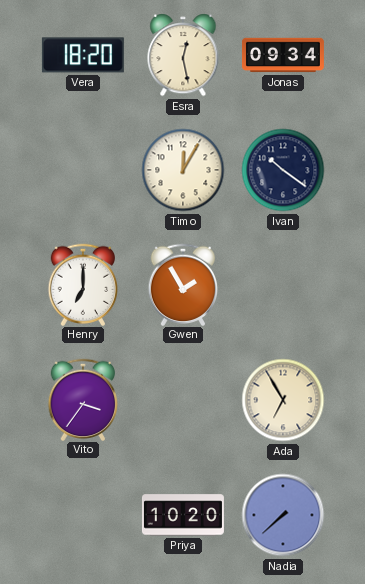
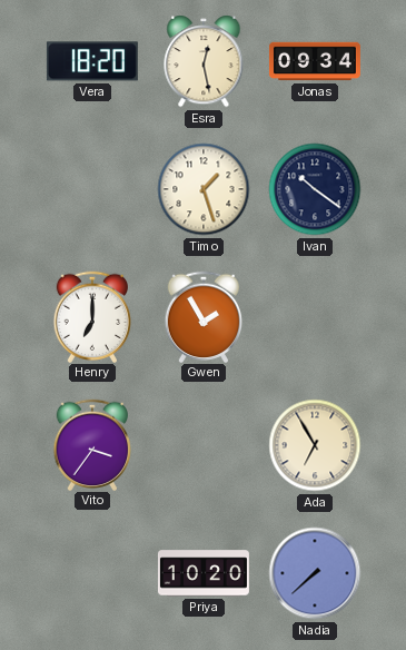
Timo: 12:05 -> 1:27
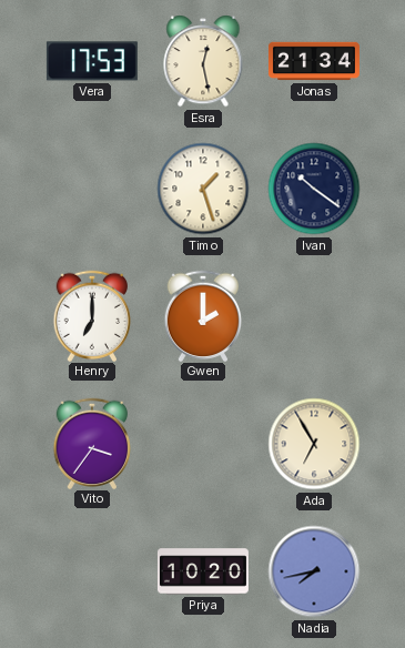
Vera: 18:20 -> 17:53
Jonas: 09:34 -> 21:34
Gwen: 1:55 -> 2:00
Nadia: 7:38 -> 7:43
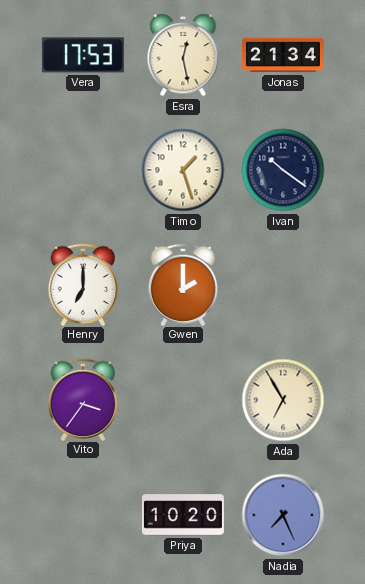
Nadia: 7:43 -> 7:26
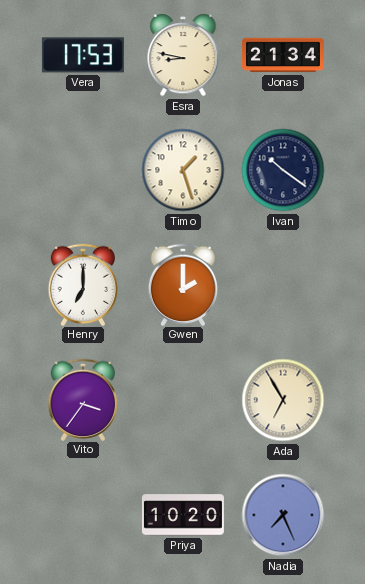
Esra: 12:28 -> 8:47
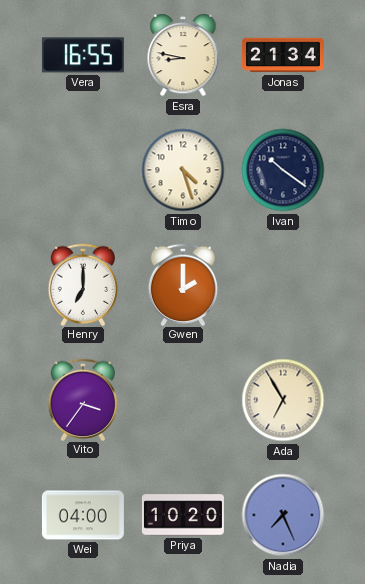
Vera: 17:53 -> 16:55
Timo: 1:27 -> 4:27
Wei: none -> 04:00
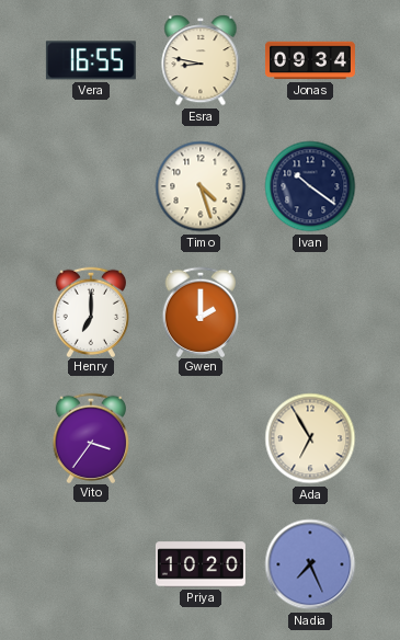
Jonas: 21:34 -> 09:34
Wei: 04:00 -> none
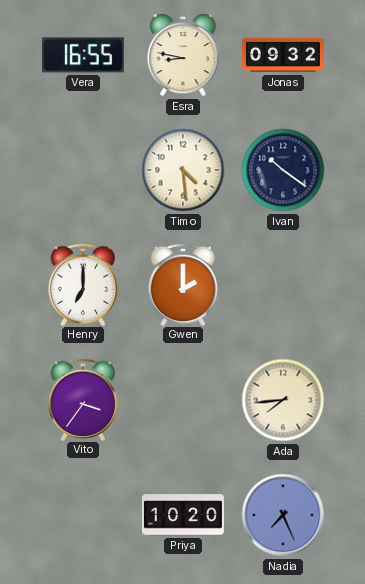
Jonas: 09:34 -> 09:32
Timo: 4:27 -> 4:29
Ada: 6:55 -> 7:44
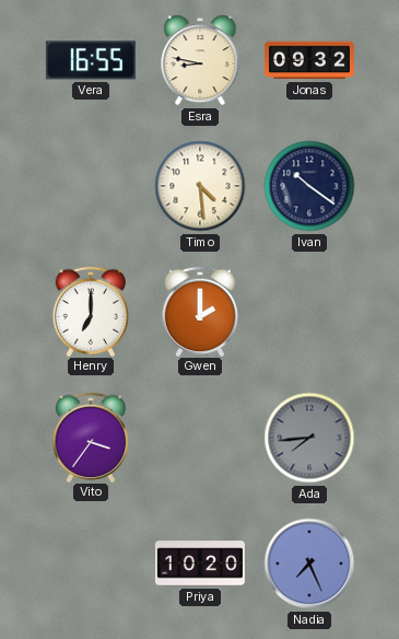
Ada dial: cream -> grey
